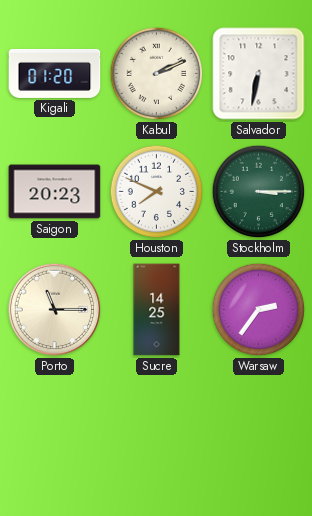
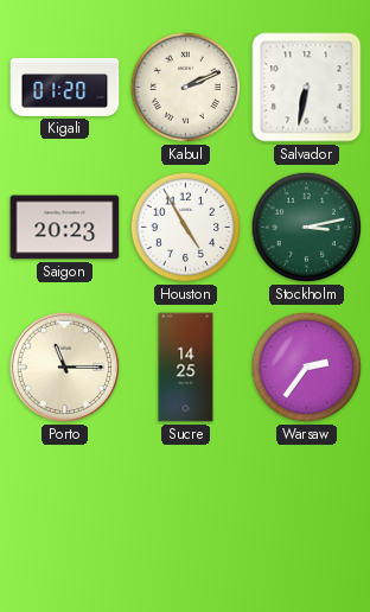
Houston: 7:49 -> 4:55
Stockholm: 3:15 -> 3:13
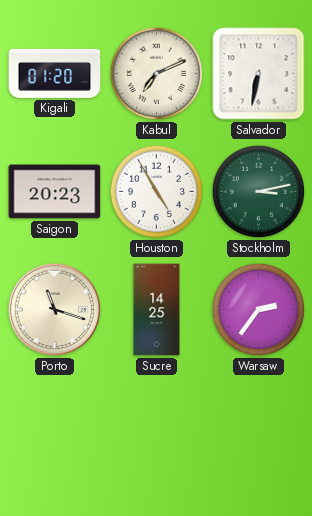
Kabul: 2:11 -> 7:11
Porto: 11:15 -> 11:18
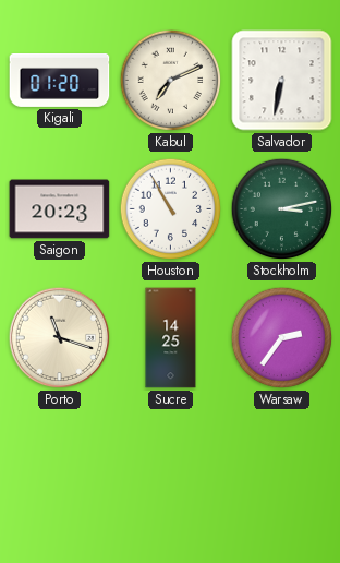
Houston: 4:55 -> 10:55
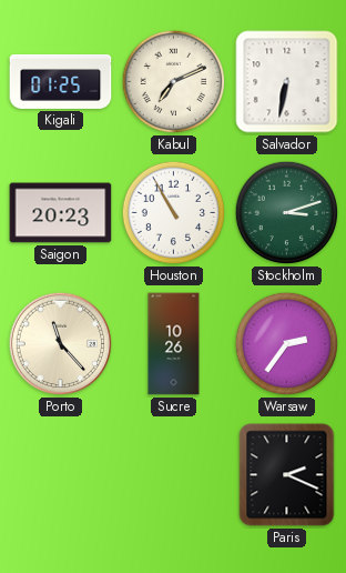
Kigali: 01:20 -> 01:25
Stockholm: 3:13 -> 3:12
Porto: 11:18 -> 11:23
Sucre: 14:25 -> 10:26
Paris: none -> 2:19
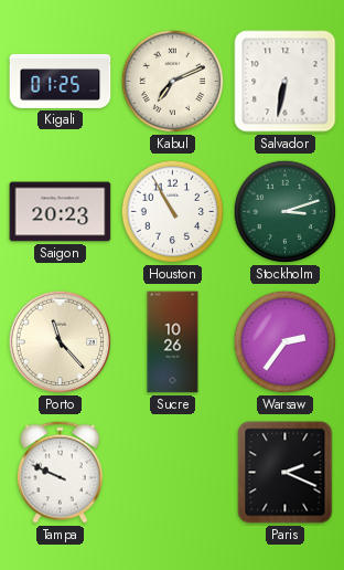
Tampa: none -> 9:49
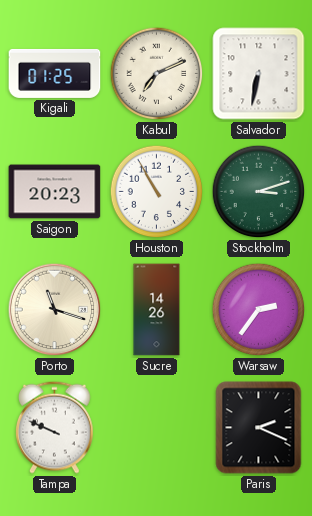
Porto: 11:23 -> 11:18
Sucre: 10:26 -> 14:26
